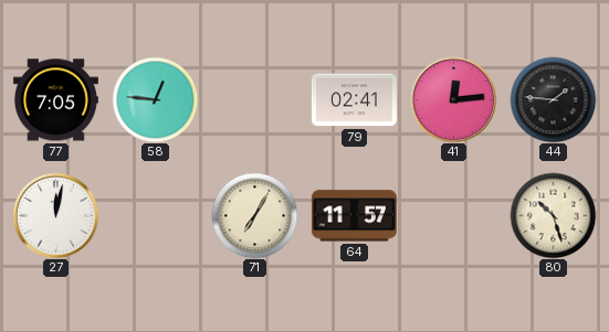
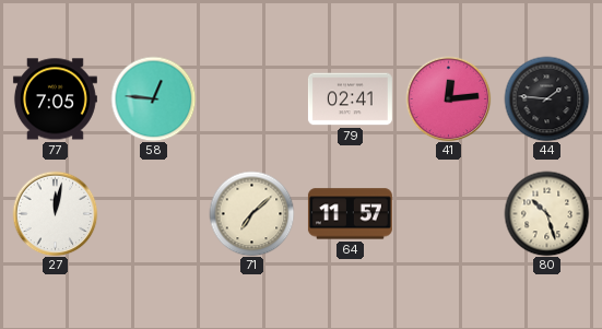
71: 7:05 -> 7:08
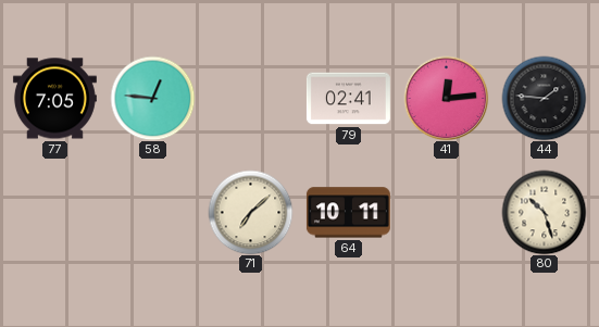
27: 12:02 -> none
64: 11:57 -> 10:11
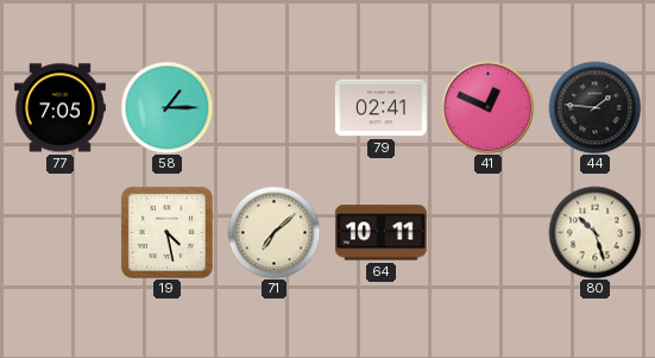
58: 12:46 -> 1:15
41: 12:14 -> 12:49
19: none -> 4:28
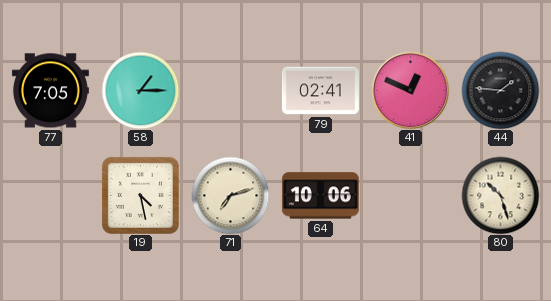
71: 7:08 -> 7:12
64: 10:11 -> 10:06
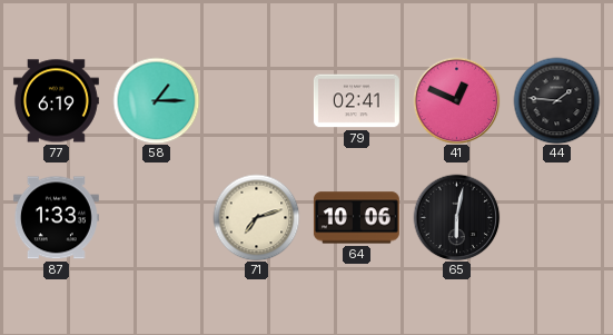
77: 7:05 -> 6:19
87: none -> 1:33
19: 4:28 -> none
65: none -> 6:02
80: 10:27 -> none
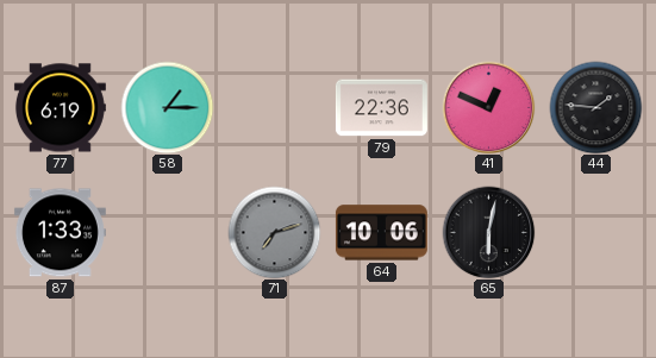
79: 02:41 -> 22:36
71 dial: cream -> grey
